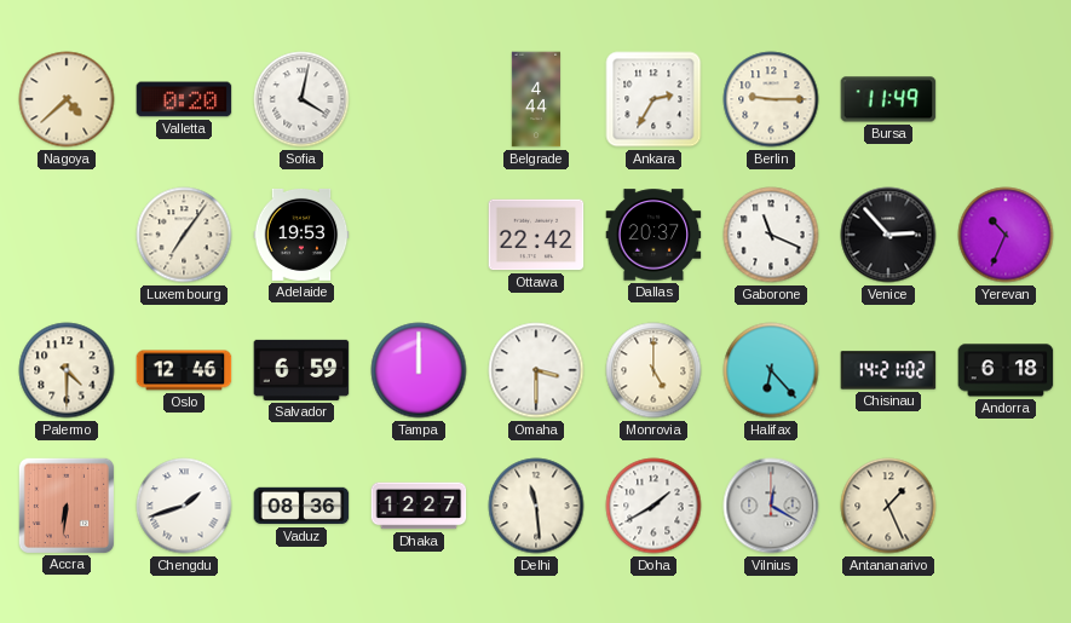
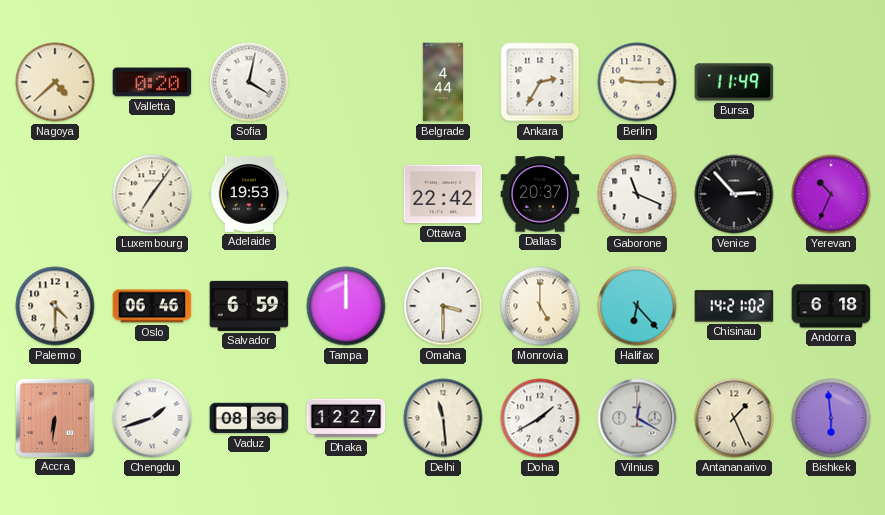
Oslo: 12:46 -> 06:46
Bishkek: none -> 5:59
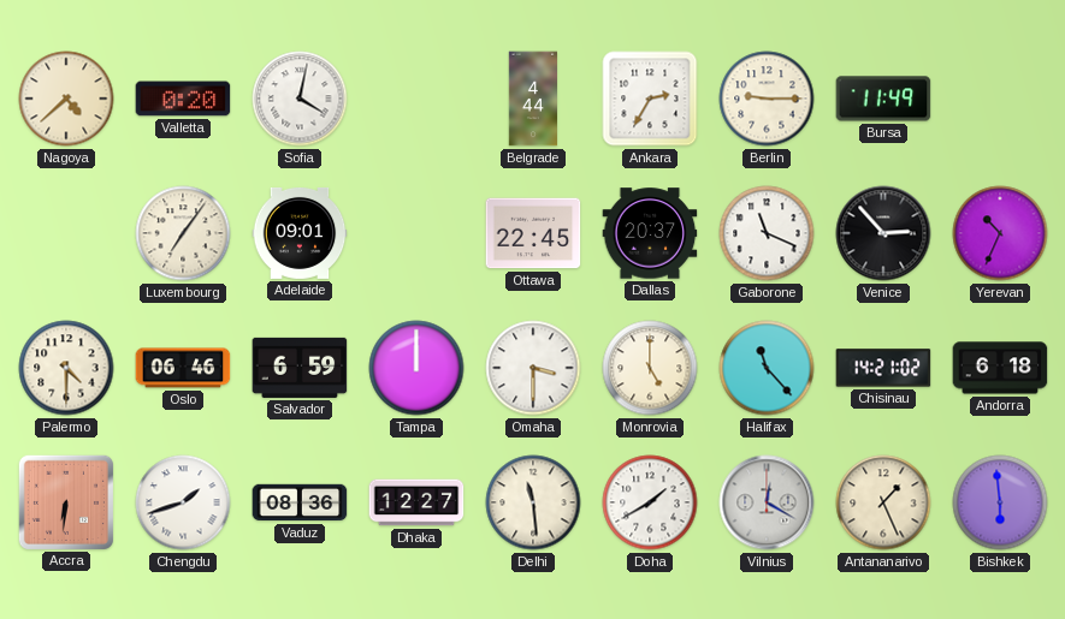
Adelaide: 19:53 -> 09:01
Ottawa: 22:42 -> 22:45
Halifax: 6:23 -> 11:23
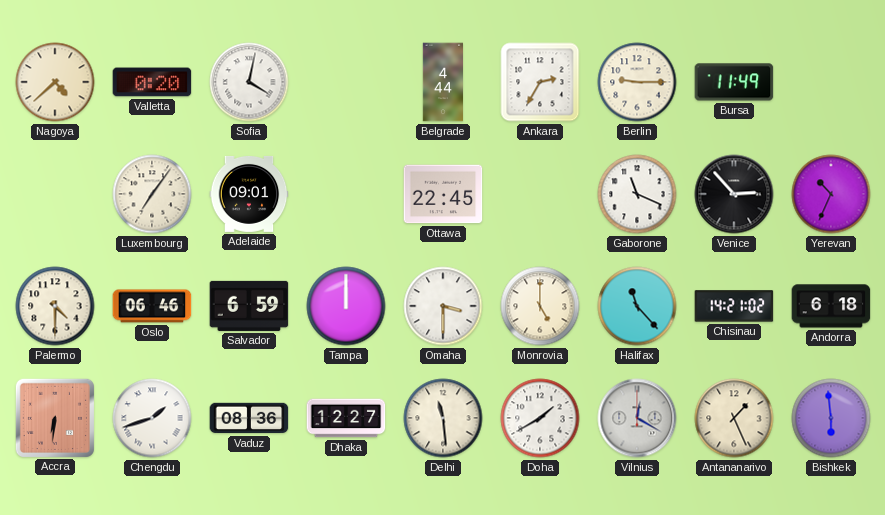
Dallas: 20:37 -> none
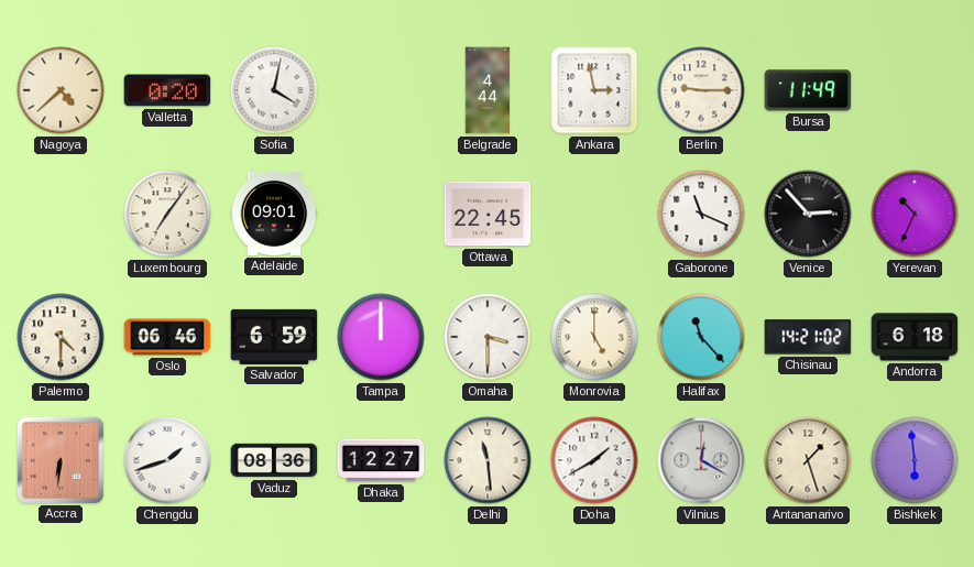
Ankara: 2:35 -> 2:58
Antananarivo: 1:26 -> 1:27
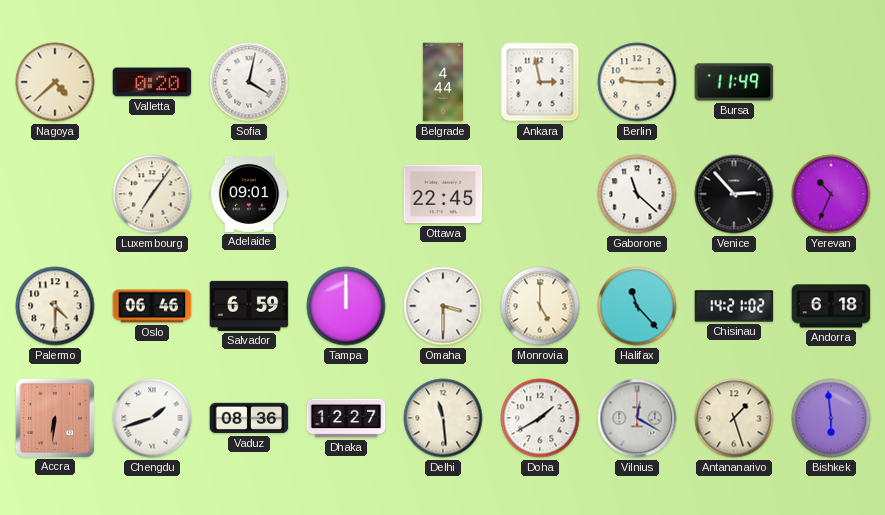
Gaborone: 11:19 -> 11:22
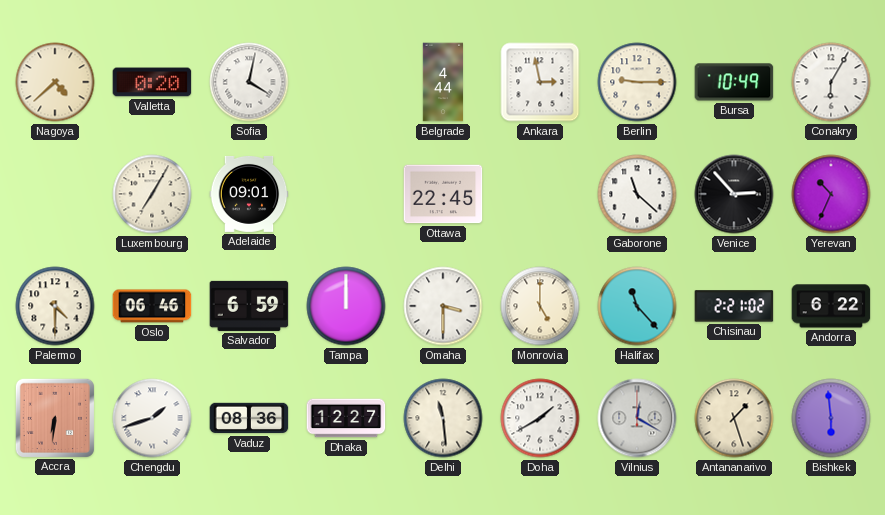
Bursa: 11:49 -> 10:49
Conakry: none -> 6:05
Luxembourg: 7:06 -> 7:05
Chisinau: 14:21 -> 2:21
Andorra: 6:18 -> 6:22
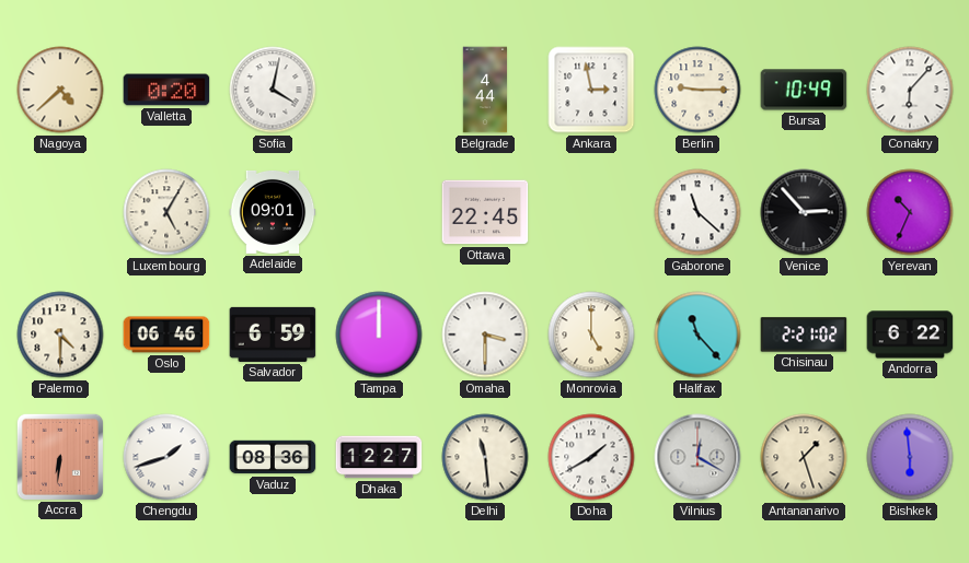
Conakry: 6:05 -> 6:07
Luxembourg: 7:05 -> 5:05
